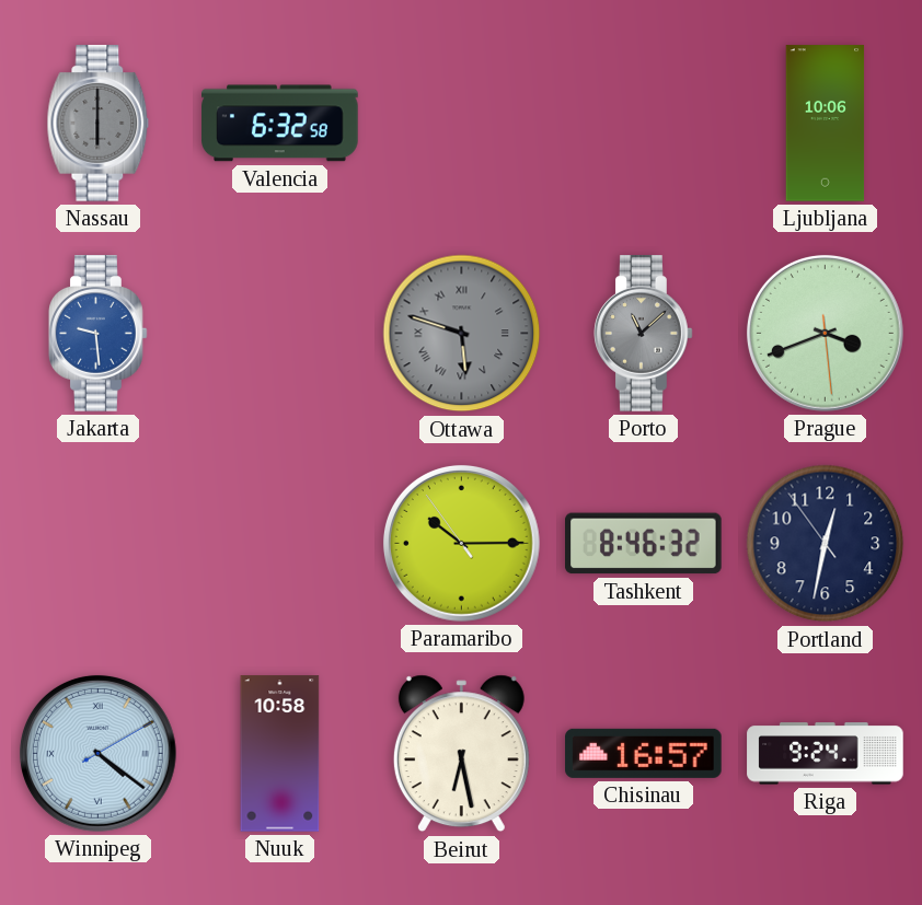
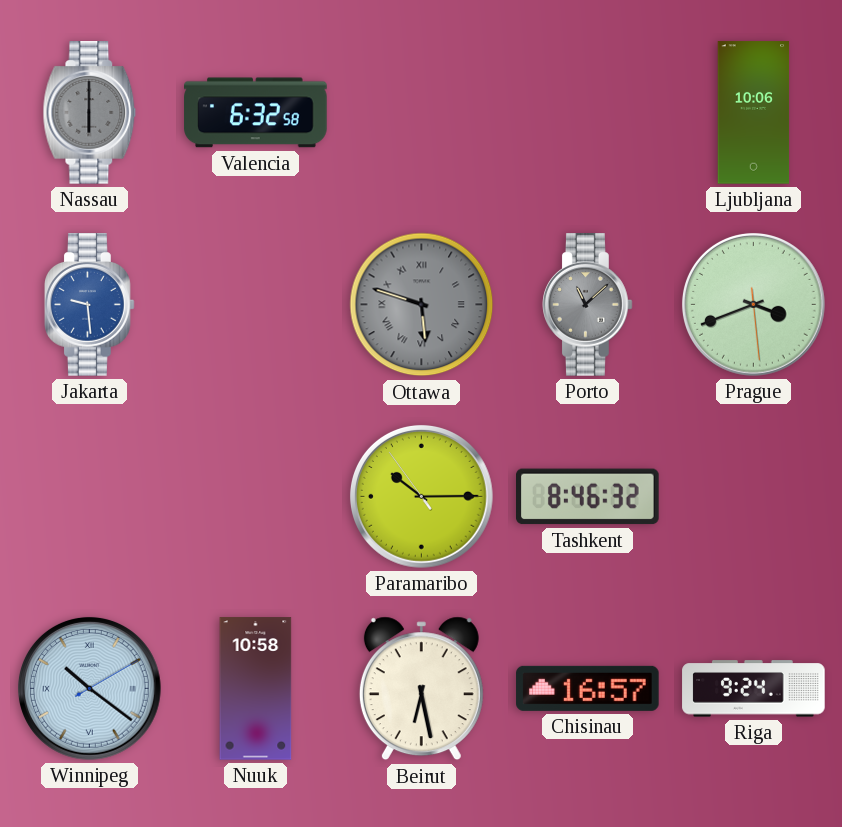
Portland: 12:31 -> none
Winnipeg: 4:21 -> 10:21
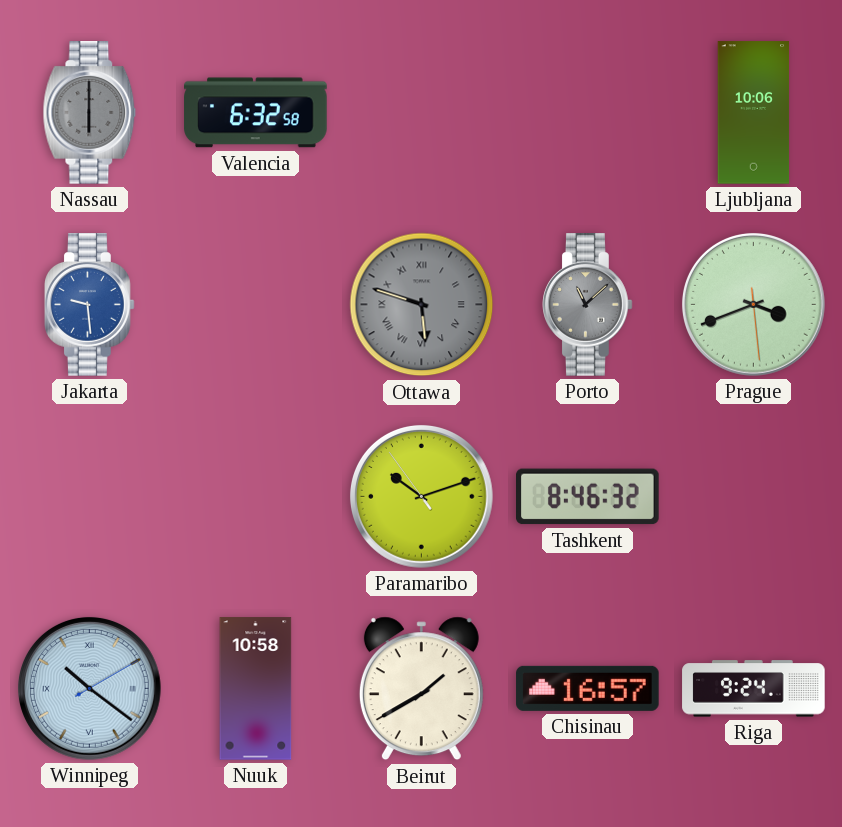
Paramaribo: 10:14 -> 10:11
Beirut: 6:28 -> 1:40
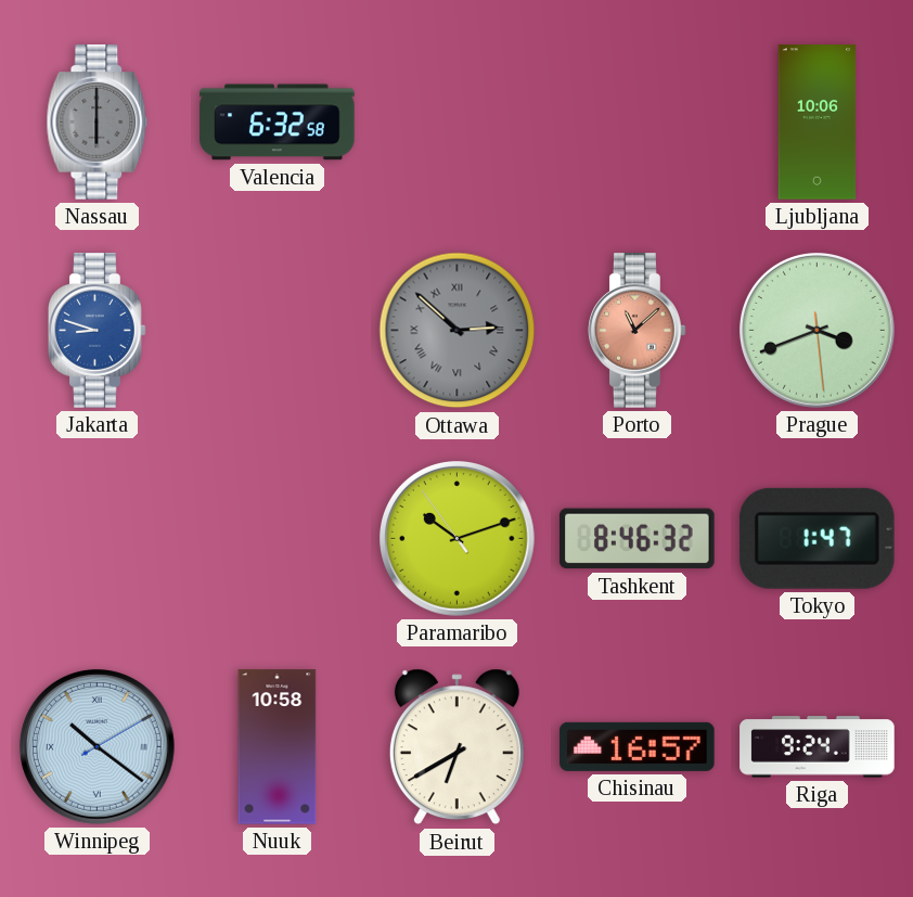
Jakarta: 9:29 -> 8:48
Ottawa: 5:48 -> 2:52
Porto dial: grey -> salmon
Tokyo: none -> 1:47
Beirut: 1:40 -> 6:40
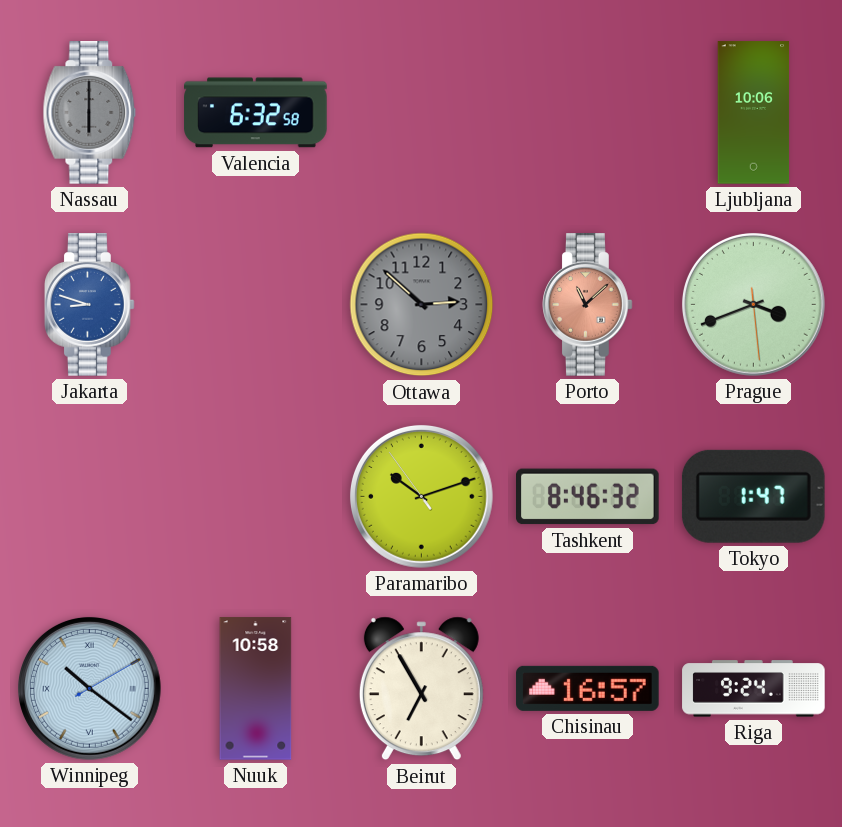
Ottawa numerals: Roman -> Arabic
Beirut: 6:40 -> 6:55
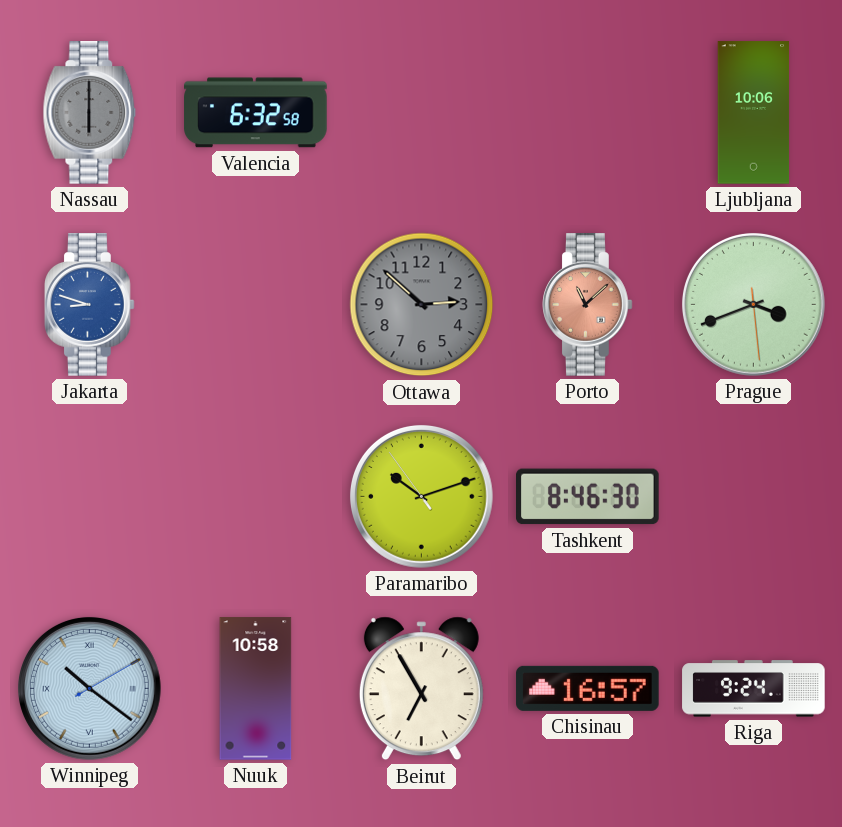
Tashkent: 8:46:32 -> 8:46:30
Tokyo: 1:47 -> none
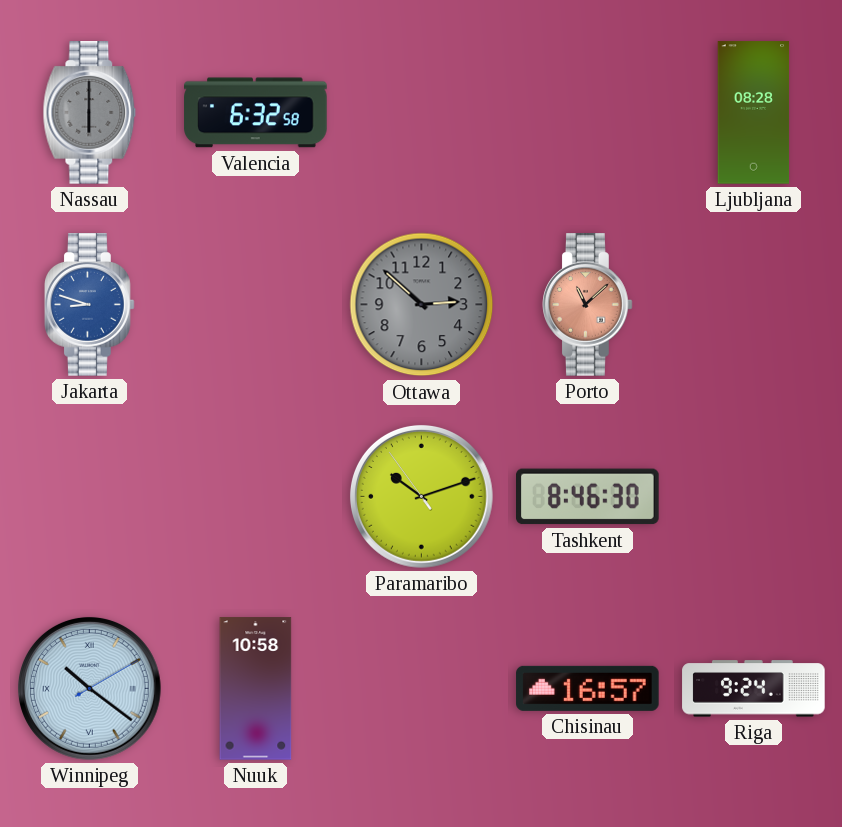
Ljubljana: 10:06 -> 08:28
Prague: 3:41 -> none
Beirut: 6:55 -> none
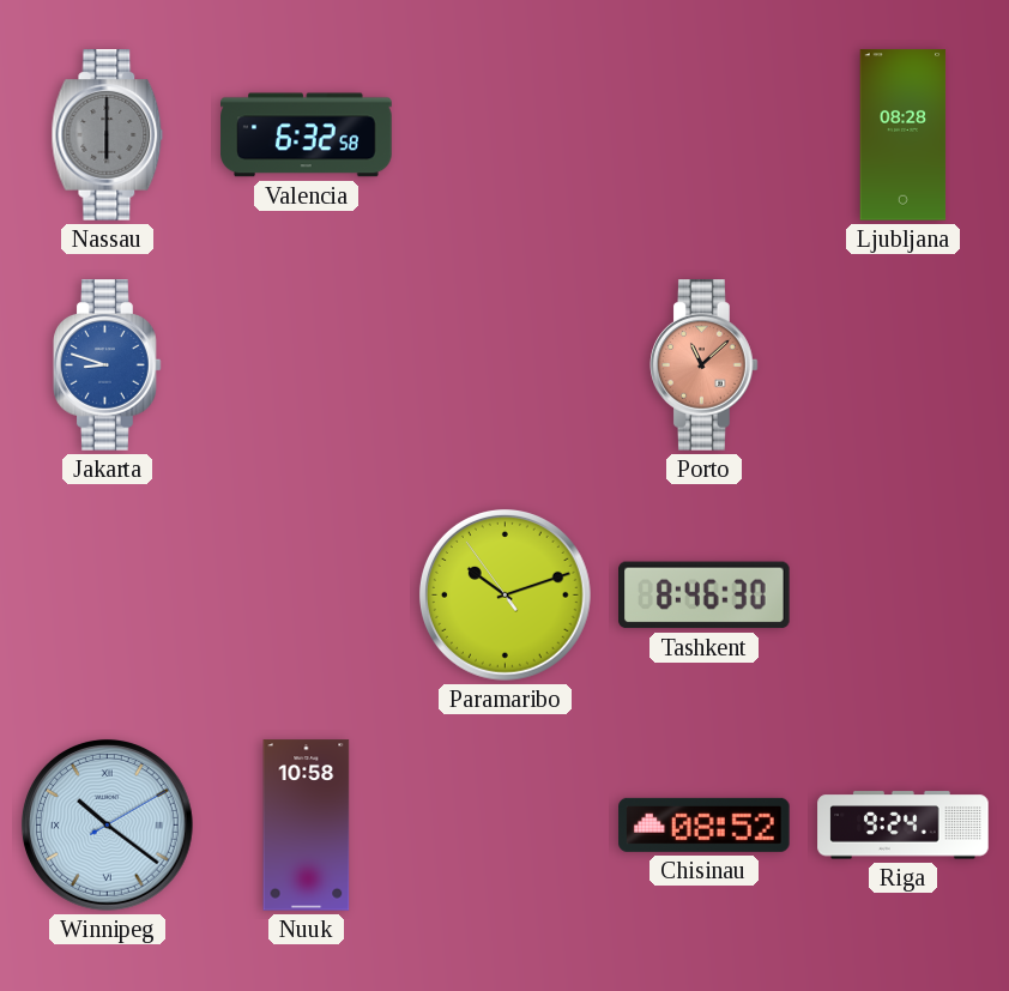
Ottawa: 2:52 -> none
Chisinau: 16:57 -> 08:52
